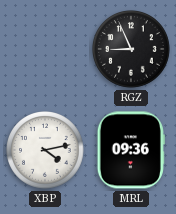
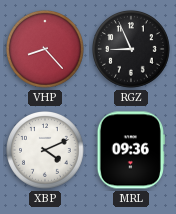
VHP: none -> 8:23
XBP: 4:13 -> 4:11
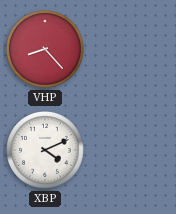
RGZ: 8:56 -> none
MRL: 09:36 -> none
